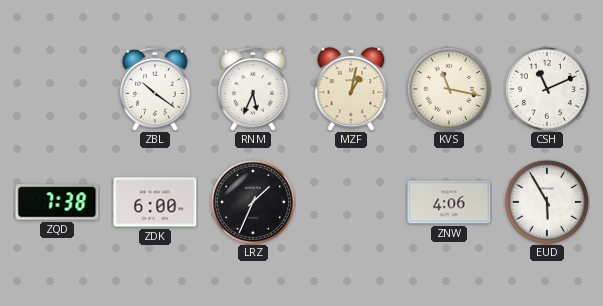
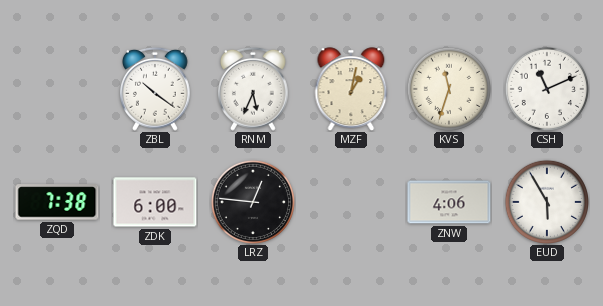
KVS: 11:17 -> 11:33
LRZ: 1:34 -> 12:46
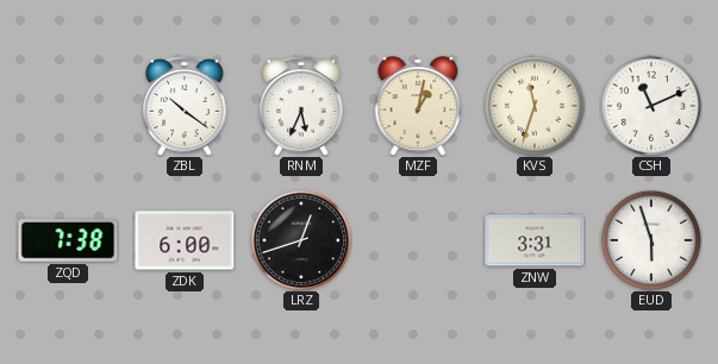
LRZ: 12:46 -> 12:42
ZNW: 4:06 -> 3:31
EUD: 5:55 -> 5:57
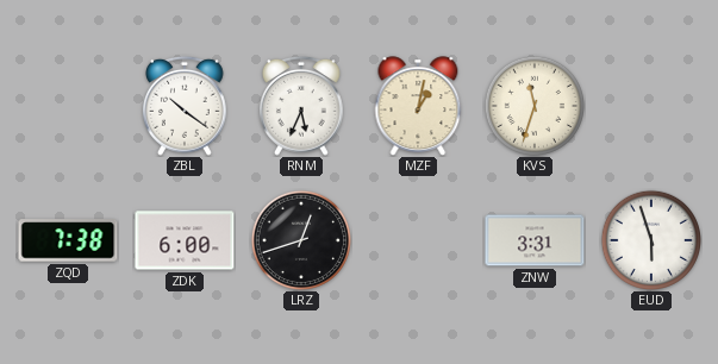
CSH: 11:11 -> none
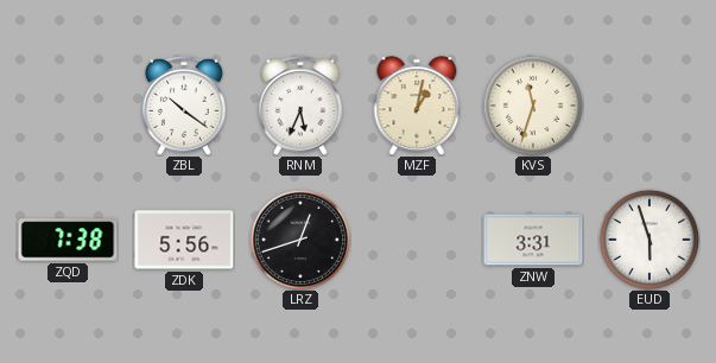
ZDK: 6:00 -> 5:56
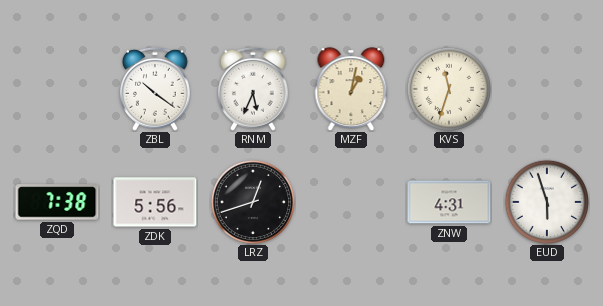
ZNW: 3:31 -> 4:31
